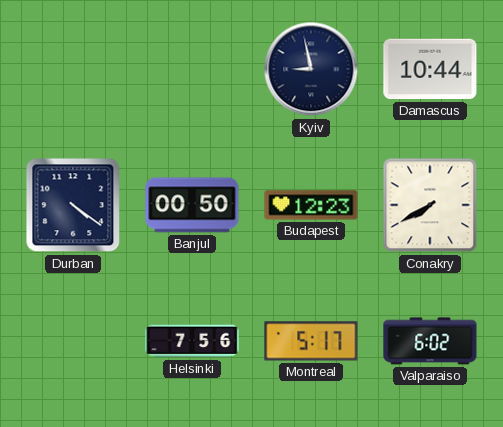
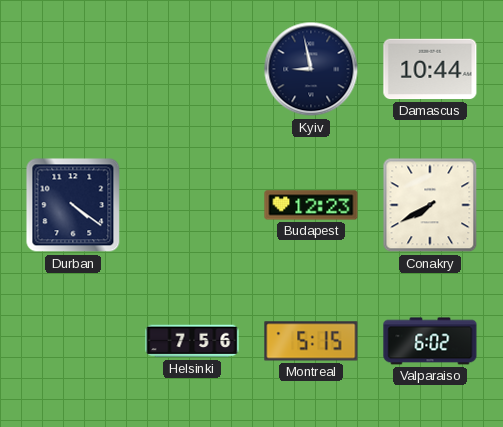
Banjul: 00:50 -> none
Montreal: 5:17 -> 5:15
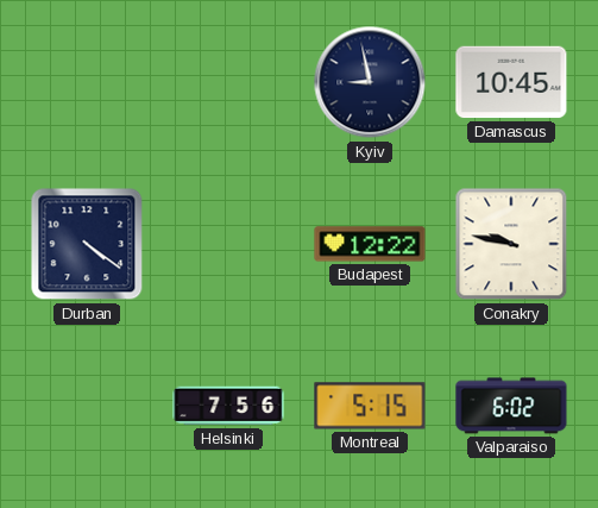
Damascus: 10:44 -> 10:45
Budapest: 12:23 -> 12:22
Conakry: 7:40 -> 9:47
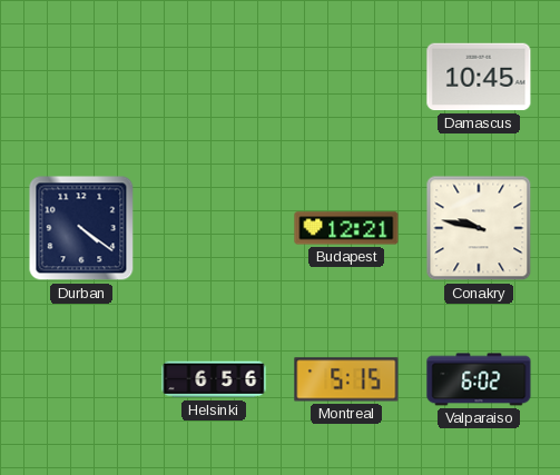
Kyiv: 8:58 -> none
Budapest: 12:22 -> 12:21
Helsinki: 7:56 -> 6:56
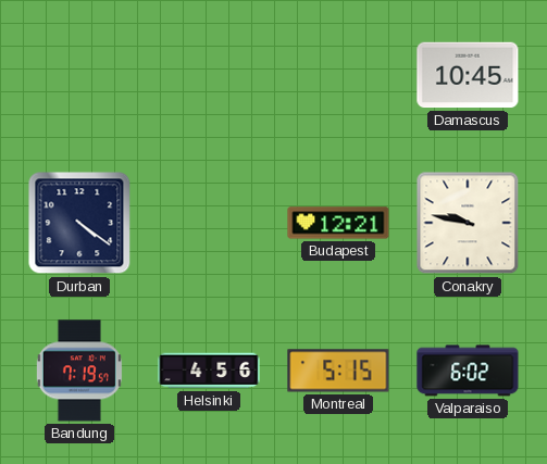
Bandung: none -> 7:19
Helsinki: 6:56 -> 4:56
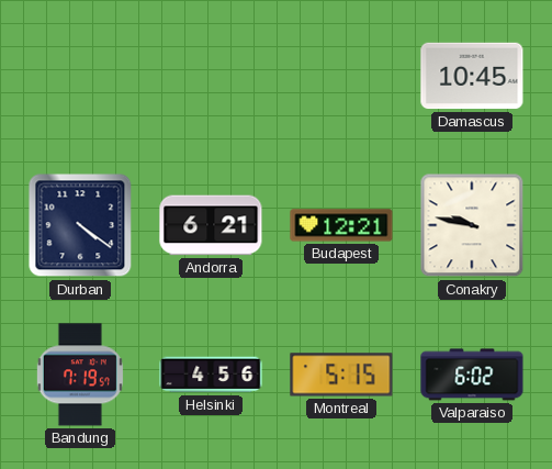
Andorra: none -> 6:21
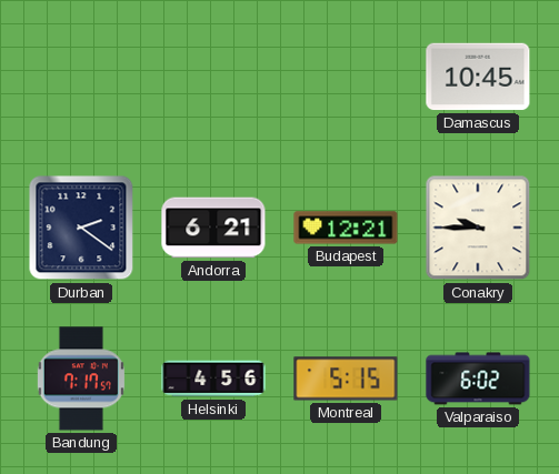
Durban: 4:21 -> 2:21
Conakry: 9:47 -> 9:45
Bandung: 7:19 -> 7:17
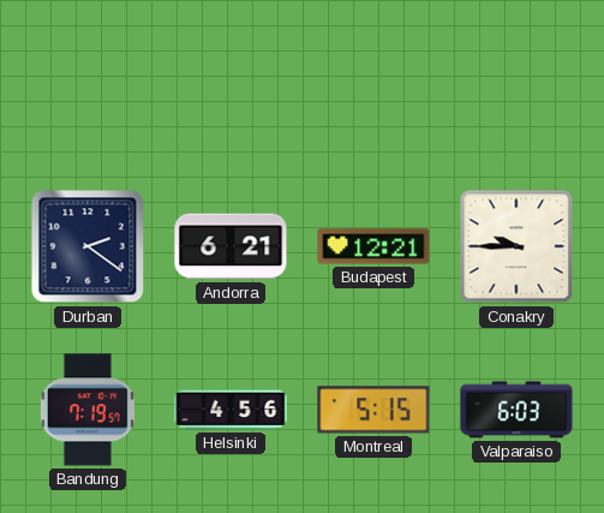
Damascus: 10:45 -> none
Bandung: 7:17 -> 7:19
Valparaiso: 6:02 -> 6:03
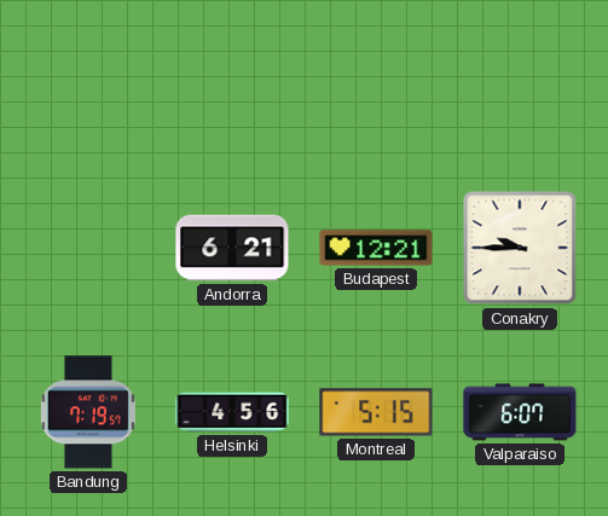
Durban: 2:21 -> none
Valparaiso: 6:03 -> 6:07
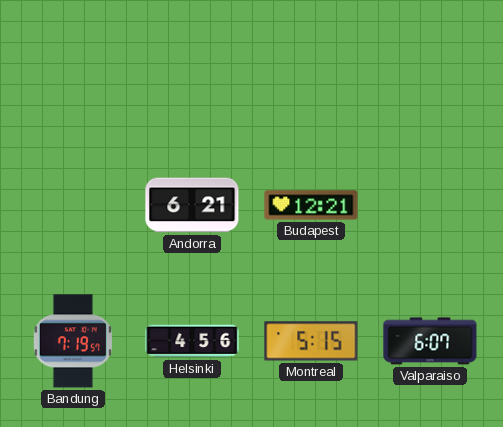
Conakry: 9:45 -> none
